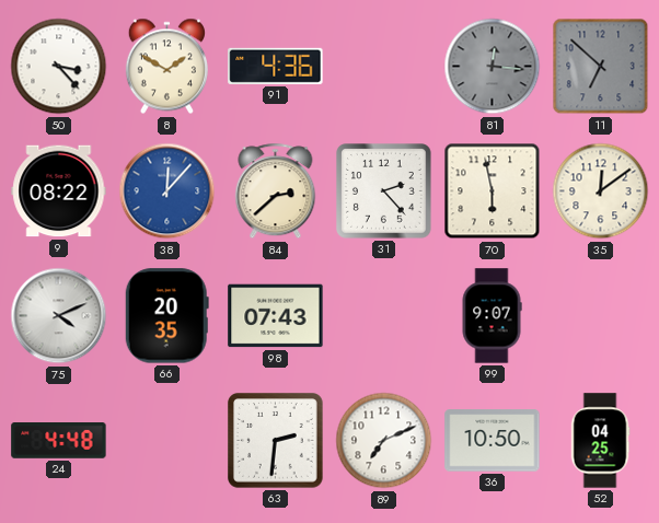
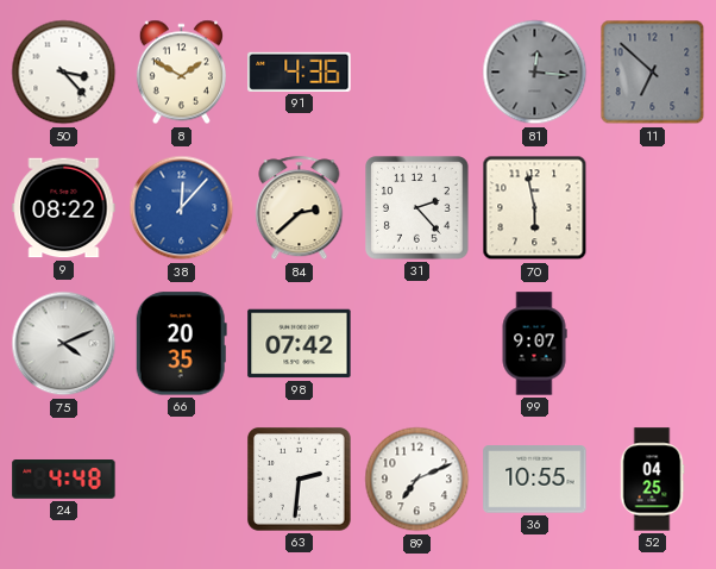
35: 12:09 -> none
98: 07:43 -> 07:42
36: 10:50 -> 10:55
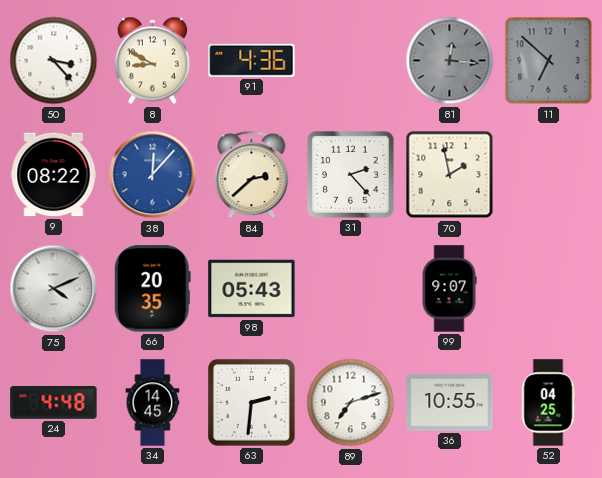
8: 1:50 -> 8:50
70: 5:58 -> 1:58
98: 07:42 -> 05:43
34: none -> 14:45
89: 7:11 -> 7:12
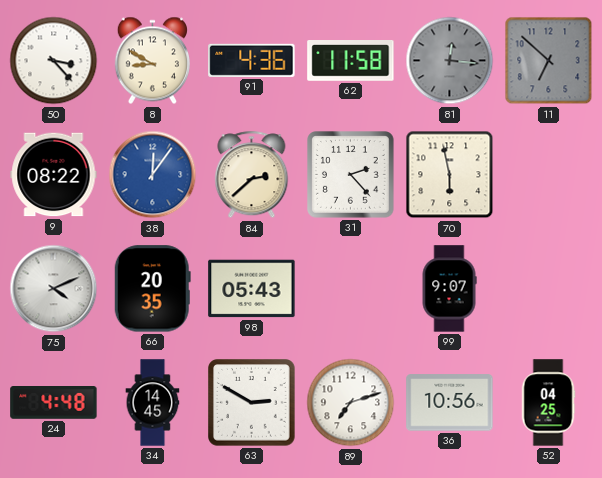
62: none -> 11:58
38: 12:07 -> 12:06
70: 1:58 -> 5:58
63: 2:31 -> 2:50
36: 10:55 -> 10:56
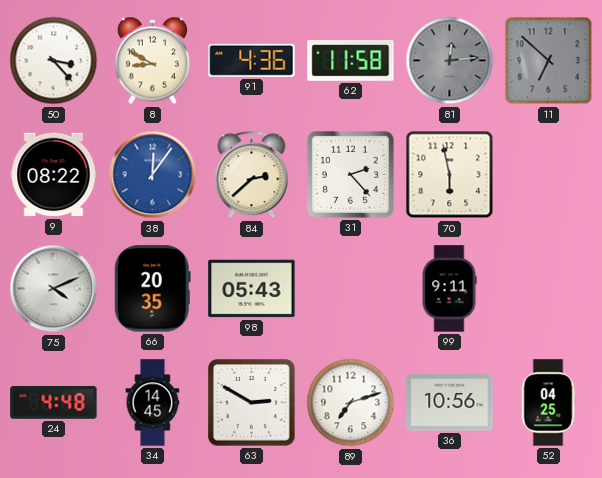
81: 12:16 -> 12:14
99: 9:07 -> 9:11
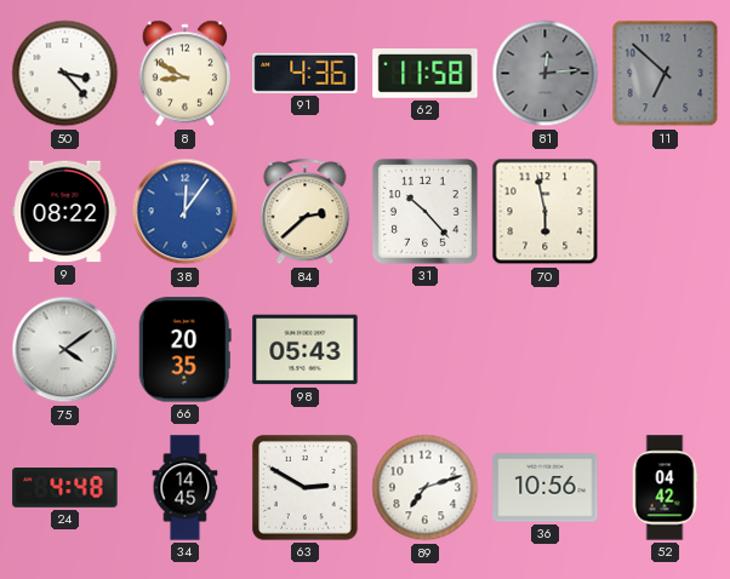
31: 2:23 -> 10:23
75: 4:11 -> 4:09
99: 9:11 -> none
52: 04:25 -> 04:42
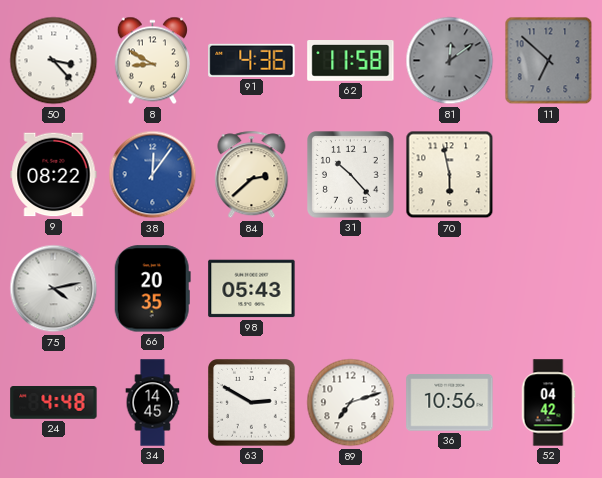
81: 12:14 -> 12:09
75: 4:09 -> 4:13
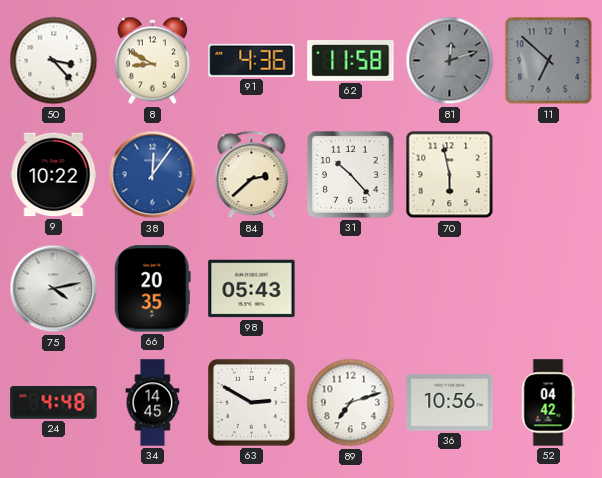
81: 12:09 -> 12:12
9: 08:22 -> 10:22
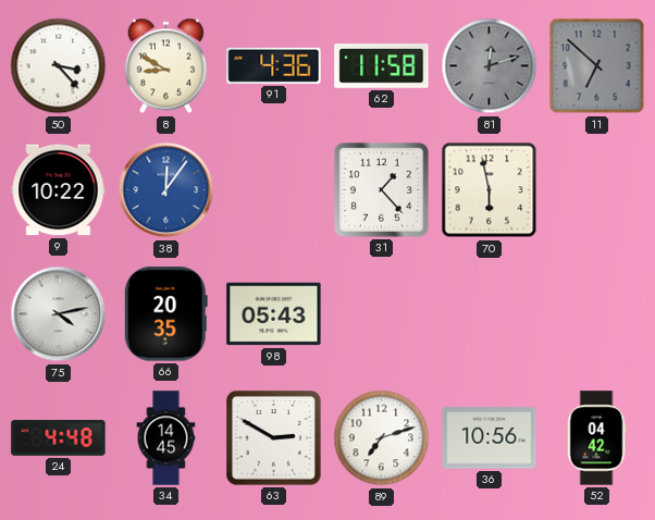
84: 2:38 -> none
31: 10:23 -> 1:23
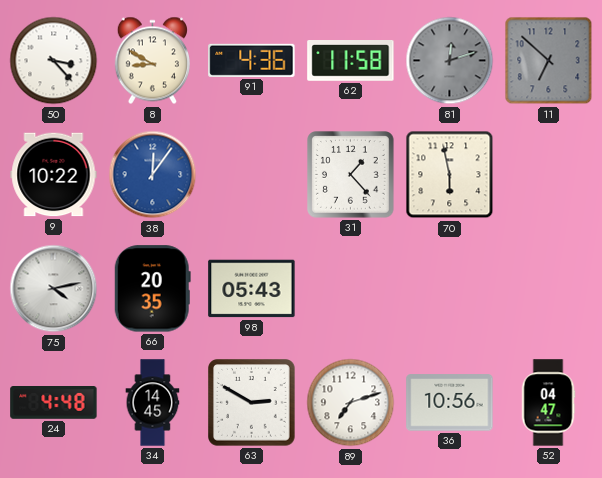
52: 04:42 -> 04:47
